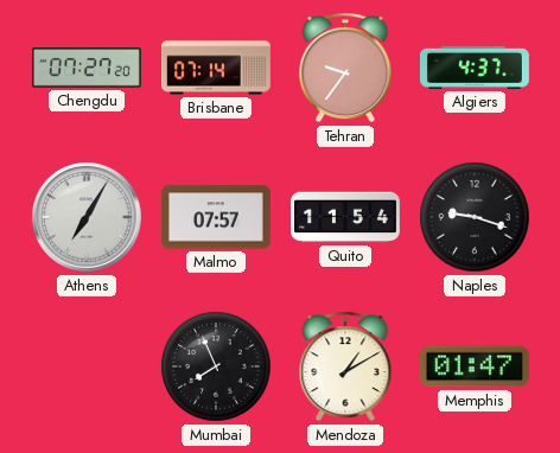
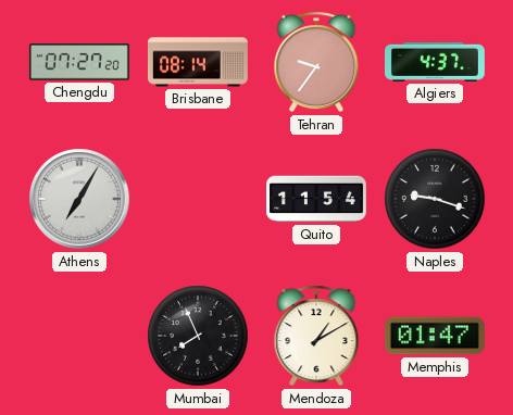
Brisbane: 07:14 -> 08:14
Malmo: 07:57 -> none
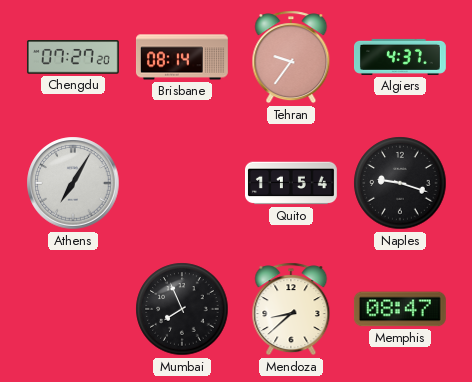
Mendoza: 1:10 -> 8:38
Memphis: 01:47 -> 08:47
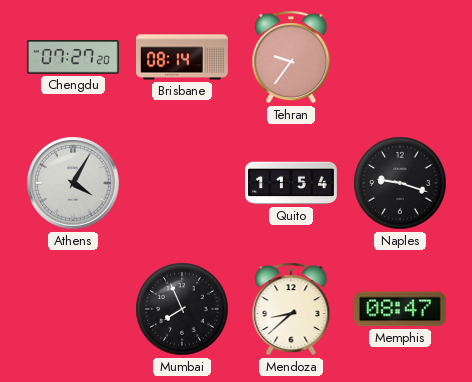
Algiers: 4:37 -> none
Athens: 7:05 -> 4:05
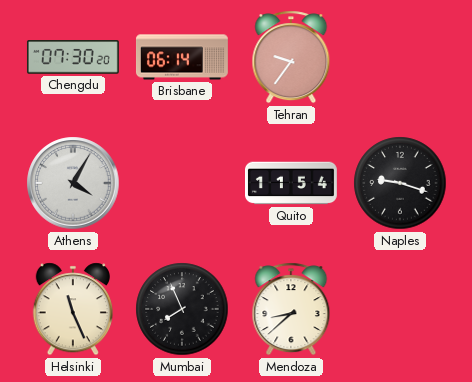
Chengdu: 07:27 -> 07:30
Brisbane: 08:14 -> 06:14
Helsinki: none -> 11:26
Memphis: 08:47 -> none
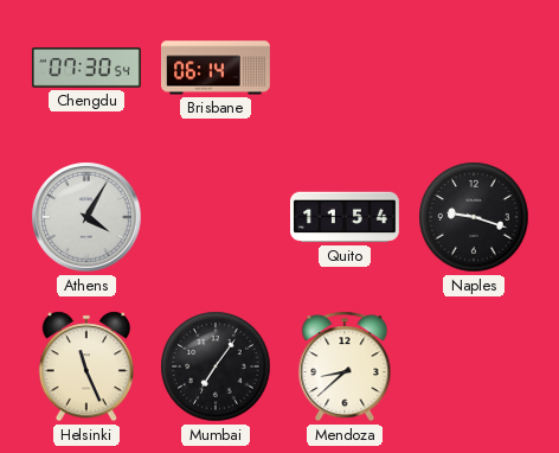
Chengdu: 07:30:20 -> 07:30:54
Tehran: 9:36 -> none
Mumbai: 7:56 -> 7:06
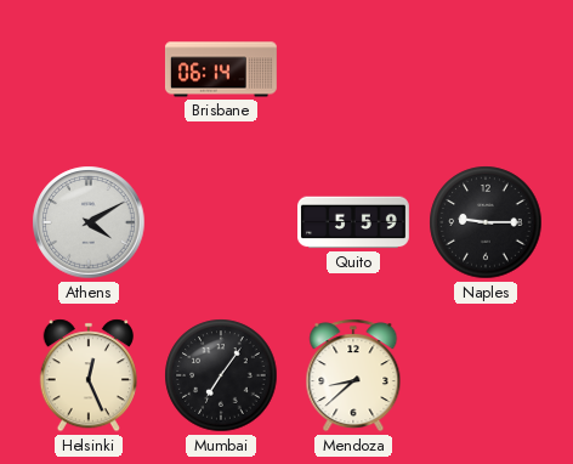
Chengdu: 07:30 -> none
Athens: 4:05 -> 4:10
Quito: 11:54 -> 5:59
Naples: 9:18 -> 9:15
Helsinki: 11:26 -> 12:26
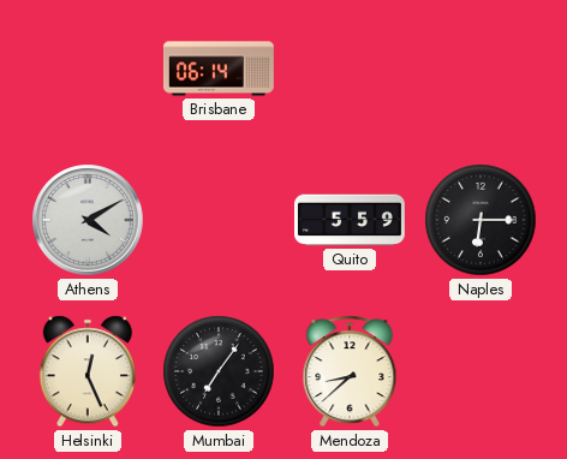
Naples: 9:15 -> 6:15
